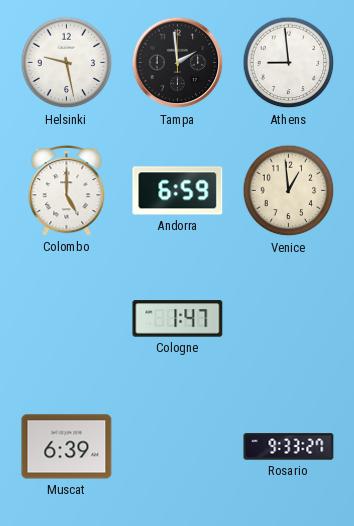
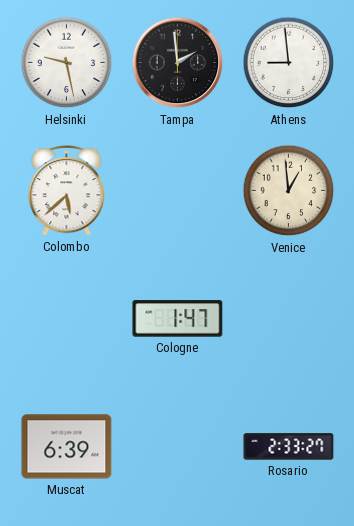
Colombo: 5:00 -> 5:38
Andorra: 6:59 -> none
Rosario: 9:33 -> 2:33
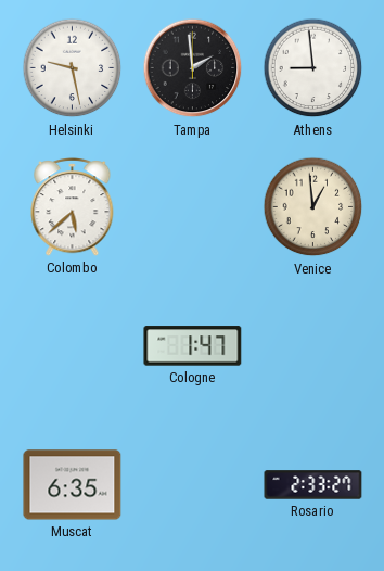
Muscat: 6:39 -> 6:35
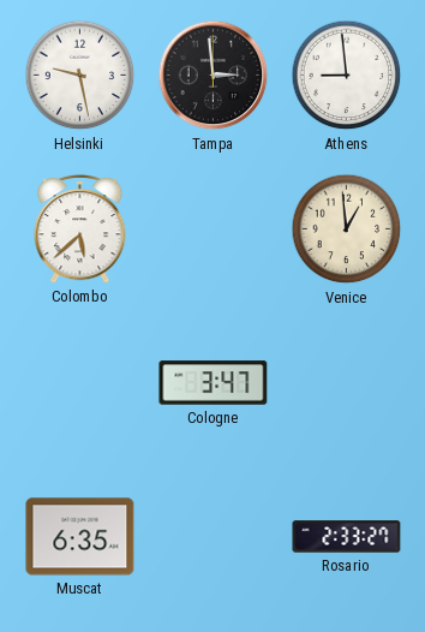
Tampa: 1:59 -> 2:59
Cologne: 1:47 -> 3:47
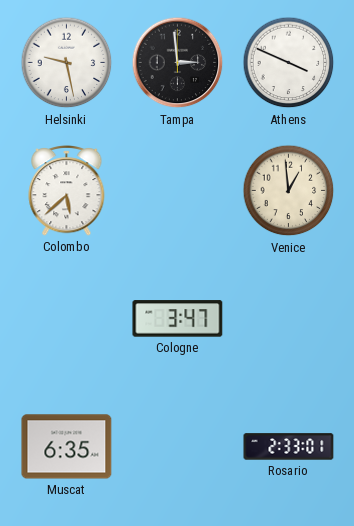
Athens: 8:59 -> 3:49
Rosario: 2:33:27 -> 2:33:01
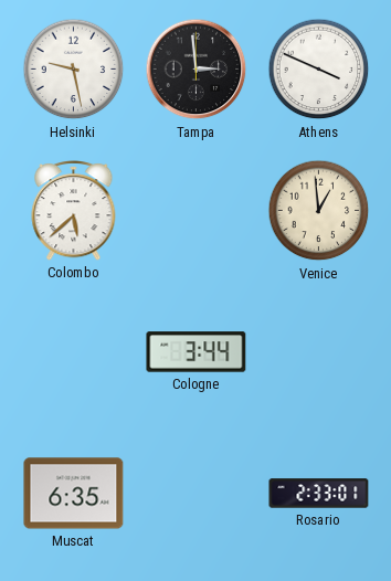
Cologne: 3:47 -> 3:44
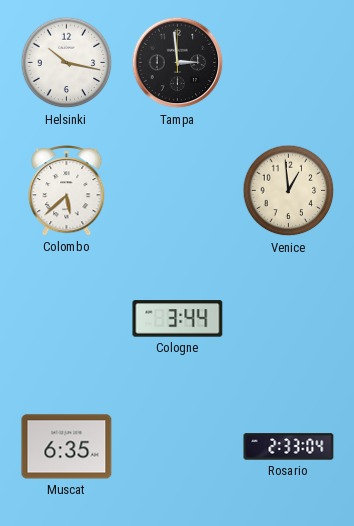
Helsinki: 9:28 -> 10:17
Athens: 3:49 -> none
Rosario: 2:33:01 -> 2:33:04
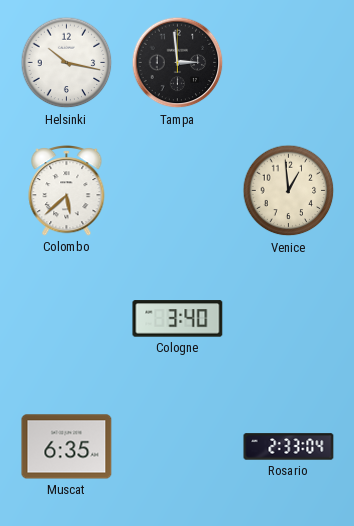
Cologne: 3:44 -> 3:40
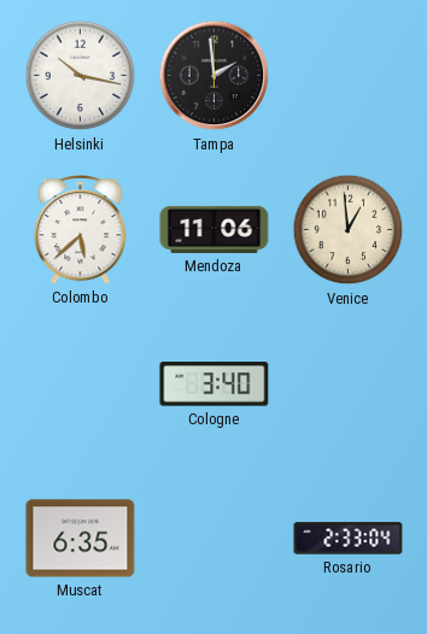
Tampa: 2:59 -> 1:59
Mendoza: none -> 11:06
